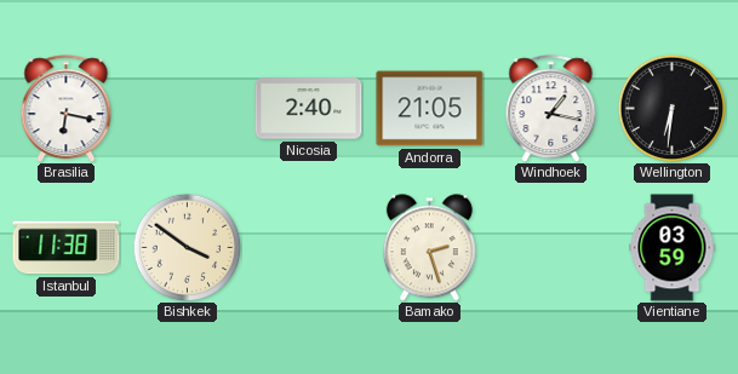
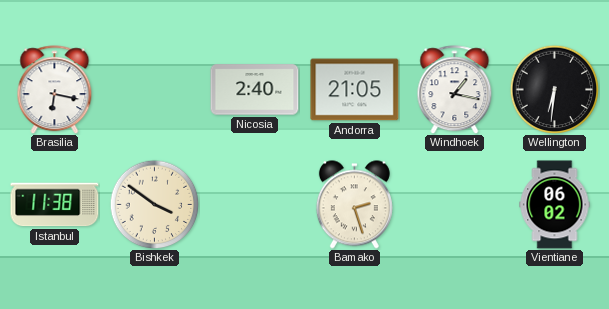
Vientiane: 03:59 -> 06:02
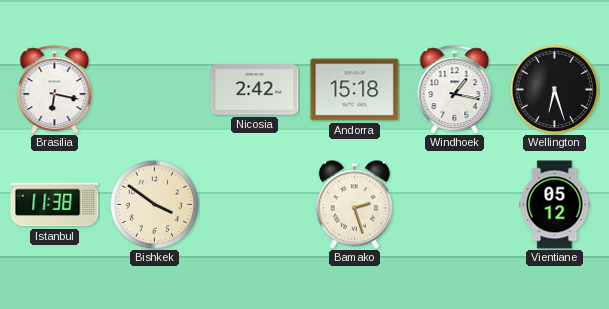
Nicosia: 2:40 -> 2:42
Andorra: 21:05 -> 15:18
Wellington: 6:31 -> 6:27
Vientiane: 06:02 -> 05:12
